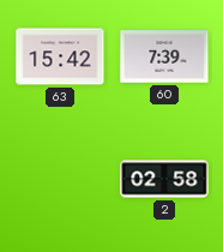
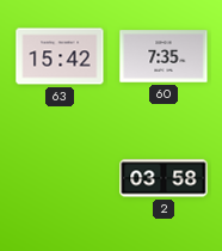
60: 7:39 -> 7:35
2: 02:58 -> 03:58
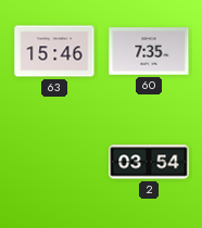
63: 15:42 -> 15:46
2: 03:58 -> 03:54
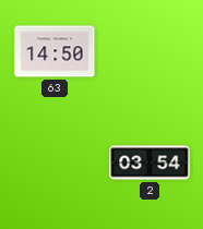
63: 15:46 -> 14:50
60: 7:35 -> none
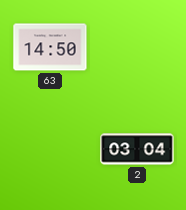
2: 03:54 -> 03:04
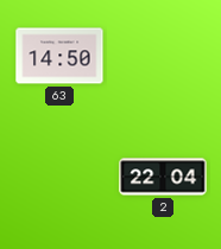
2: 03:04 -> 22:04
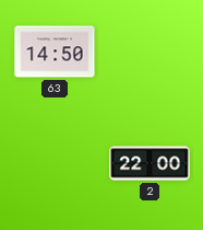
2: 22:04 -> 22:00
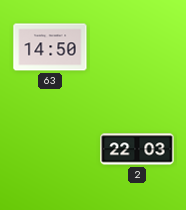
2: 22:00 -> 22:03
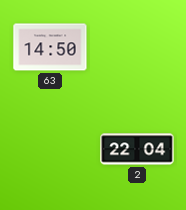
2: 22:03 -> 22:04
